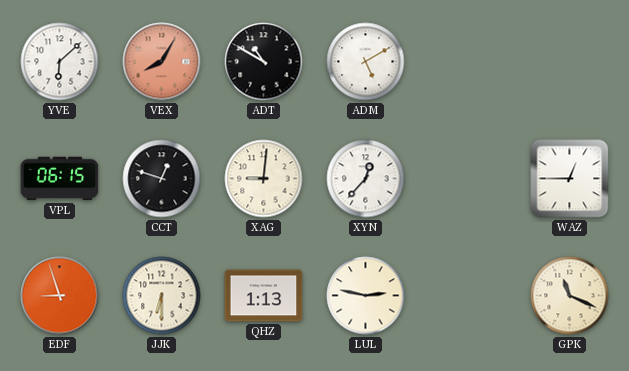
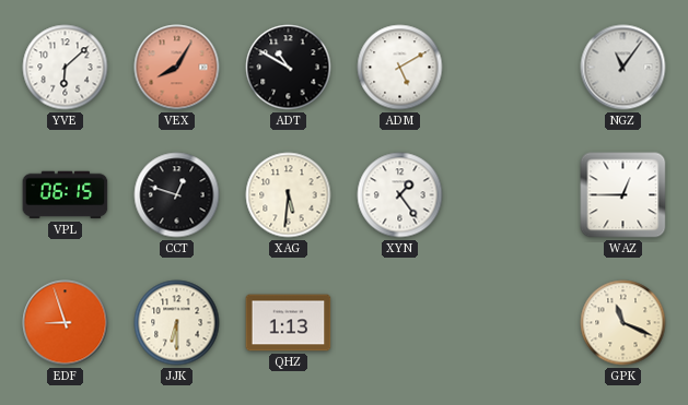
NGZ: none -> 11:06
XAG: 9:01 -> 5:31
XYN: 12:37 -> 1:24
LUL: 2:47 -> none
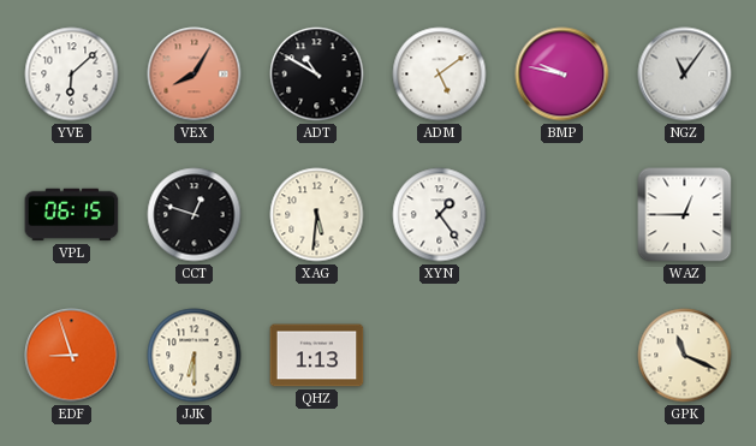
ADM: 5:10 -> 5:09
BMP: none -> 9:47
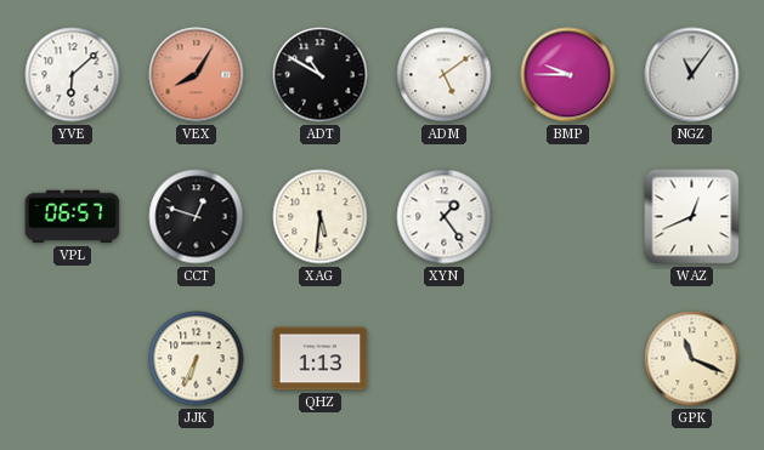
BMP: 9:47 -> 9:45
VPL: 06:15 -> 06:57
WAZ: 12:45 -> 12:41
EDF: 8:57 -> none
JJK: 6:30 -> 6:34
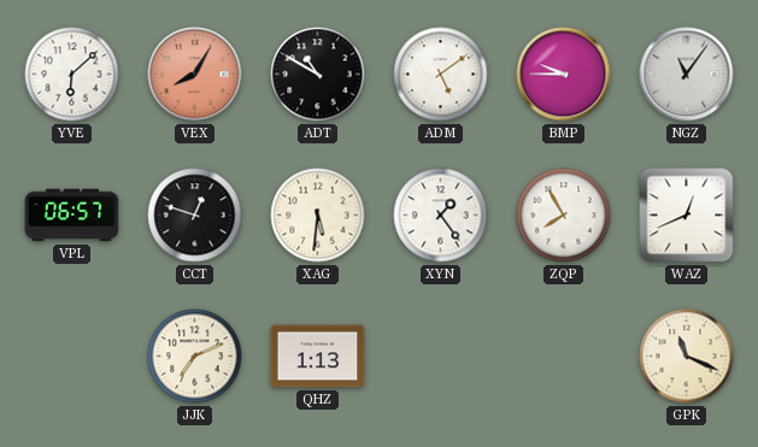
ZQP: none -> 7:55
JJK: 6:34 -> 7:11
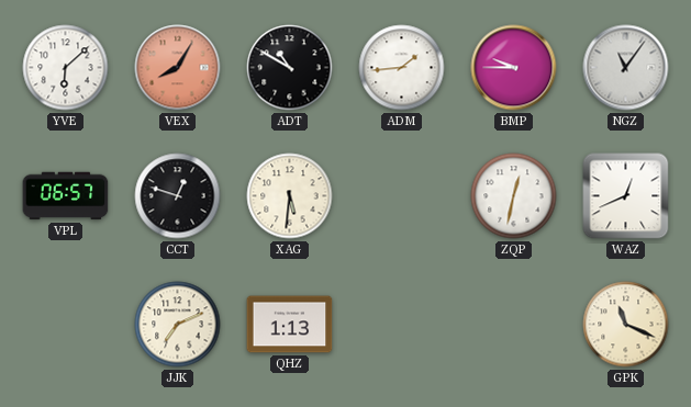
ADM: 5:09 -> 1:44
XYN: 1:24 -> none
ZQP: 7:55 -> 12:32
